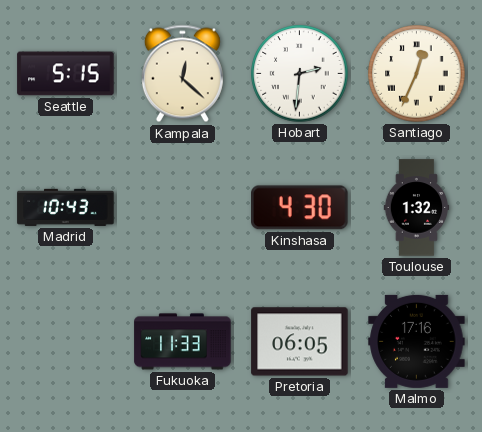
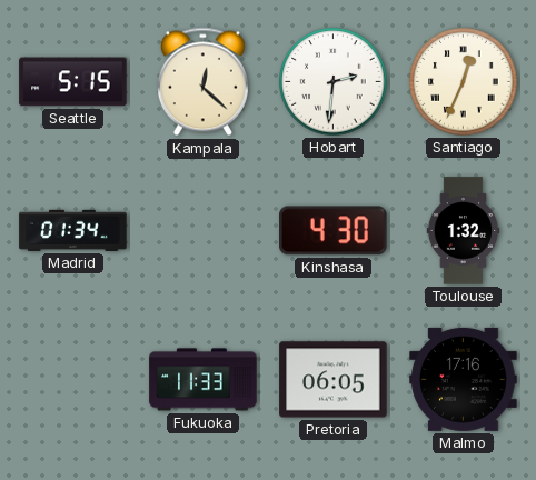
Madrid: 10:43 -> 01:34
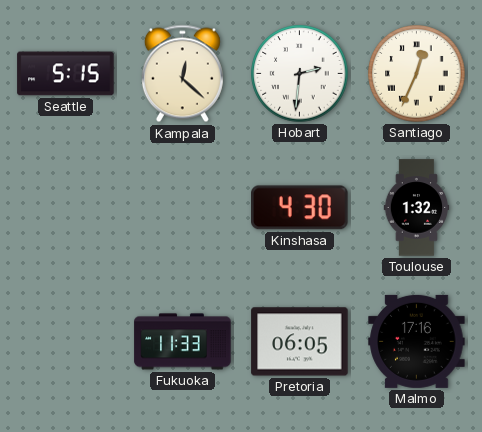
Madrid: 01:34 -> none
